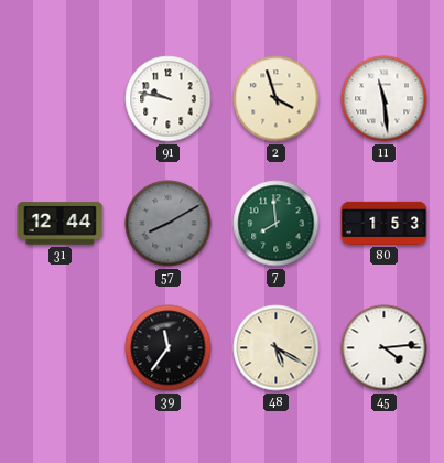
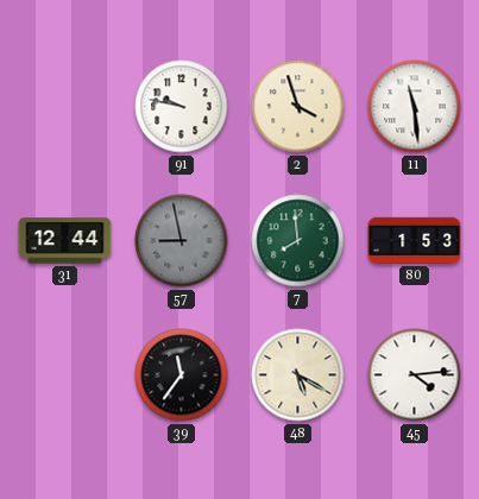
57: 8:10 -> 8:58
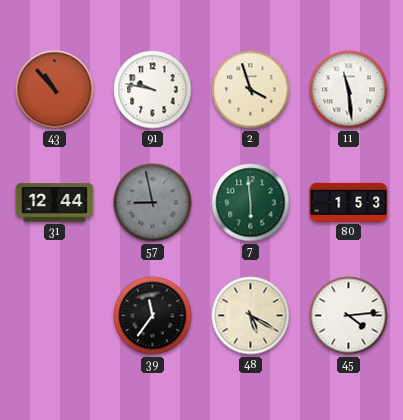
43: none -> 10:53
7: 7:59 -> 5:59
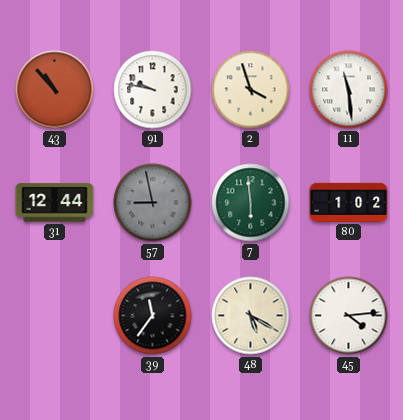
80: 1:53 -> 1:02
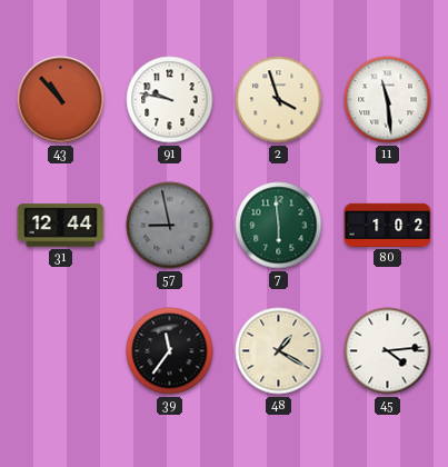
48: 5:20 -> 1:20
